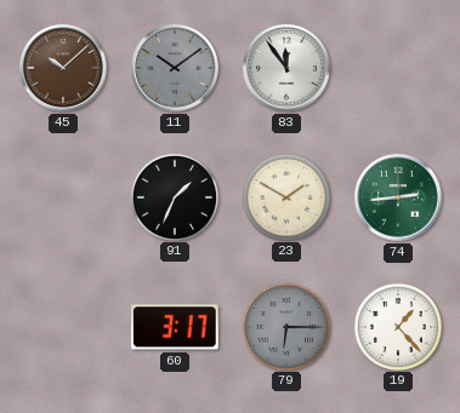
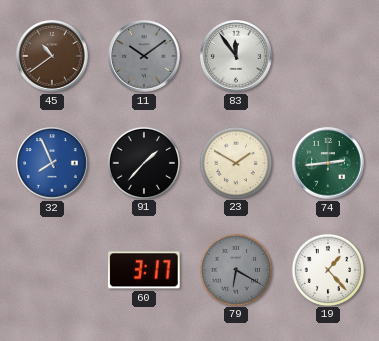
45: 10:08 -> 10:39
32: none -> 7:56
91: 1:34 -> 1:37
79: 6:15 -> 6:20
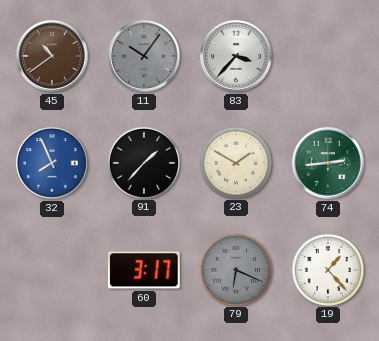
11: 10:09 -> 10:06
83: 11:54 -> 3:37
79: 6:20 -> 6:19
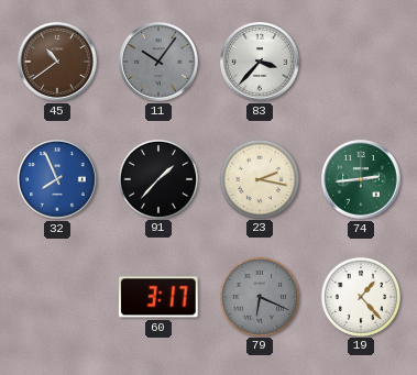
23: 1:50 -> 2:17
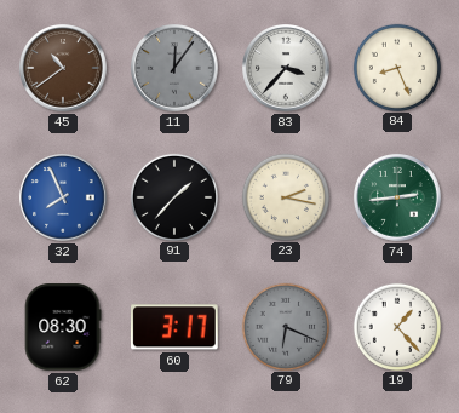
11: 10:06 -> 12:06
84: none -> 8:26
62: none -> 08:30
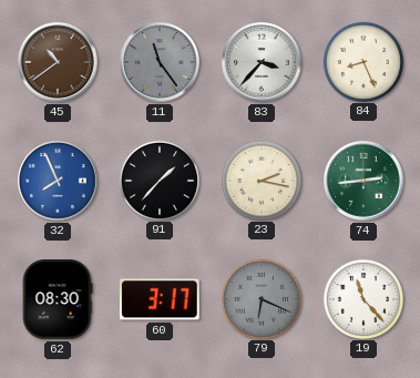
11: 12:06 -> 11:24
19: 1:23 -> 11:23
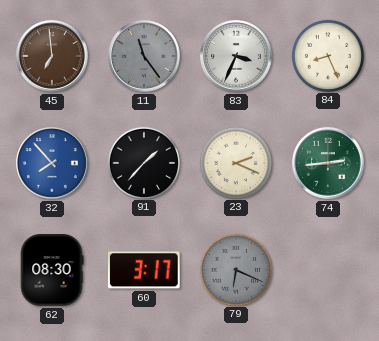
45: 10:39 -> 6:59
83: 3:37 -> 3:34
32: 7:56 -> 7:53
23: 2:17 -> 2:19
19: 11:23 -> none
